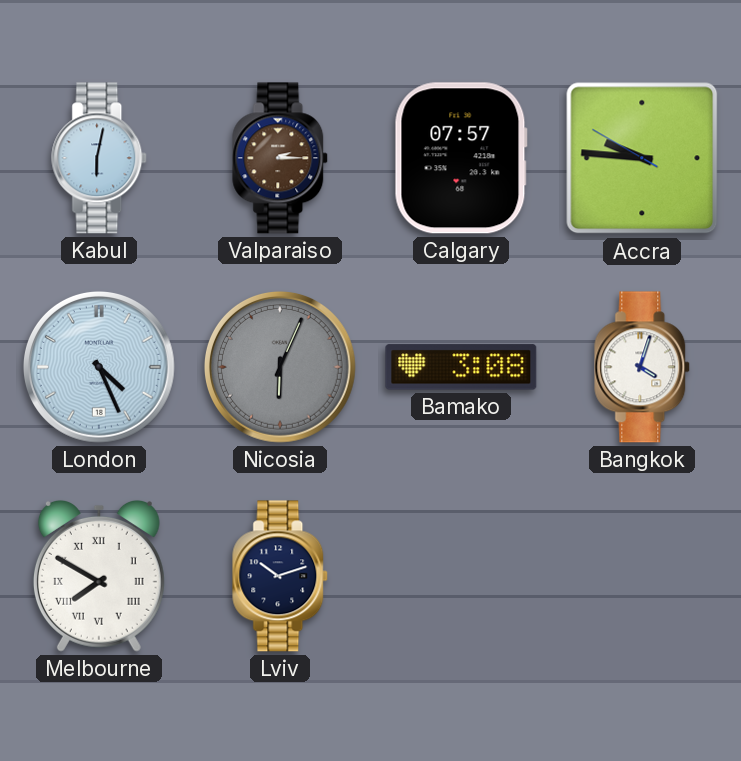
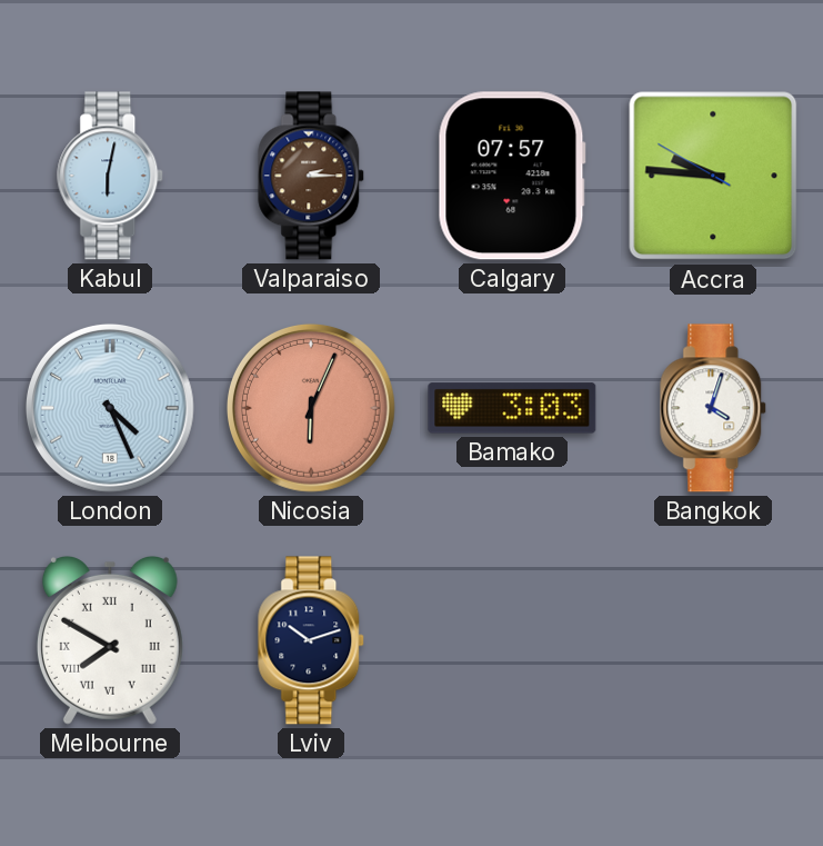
Nicosia dial: grey -> salmon
Bamako: 3:08 -> 3:03
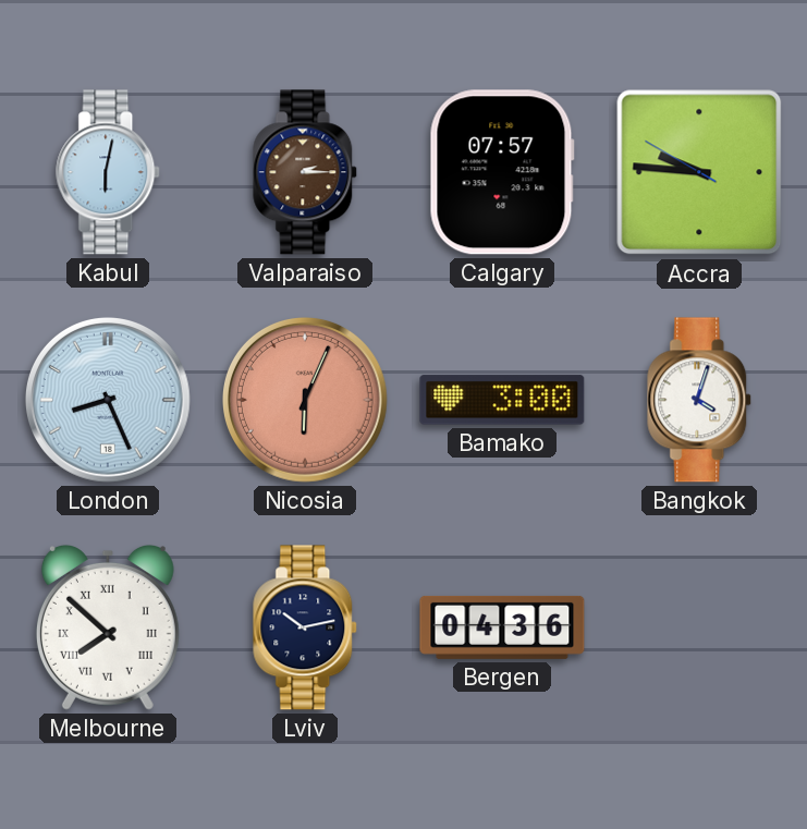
London: 4:26 -> 8:26
Bamako: 3:03 -> 3:00
Melbourne: 7:50 -> 7:52
Lviv: 10:12 -> 10:13
Bergen: none -> 04:36
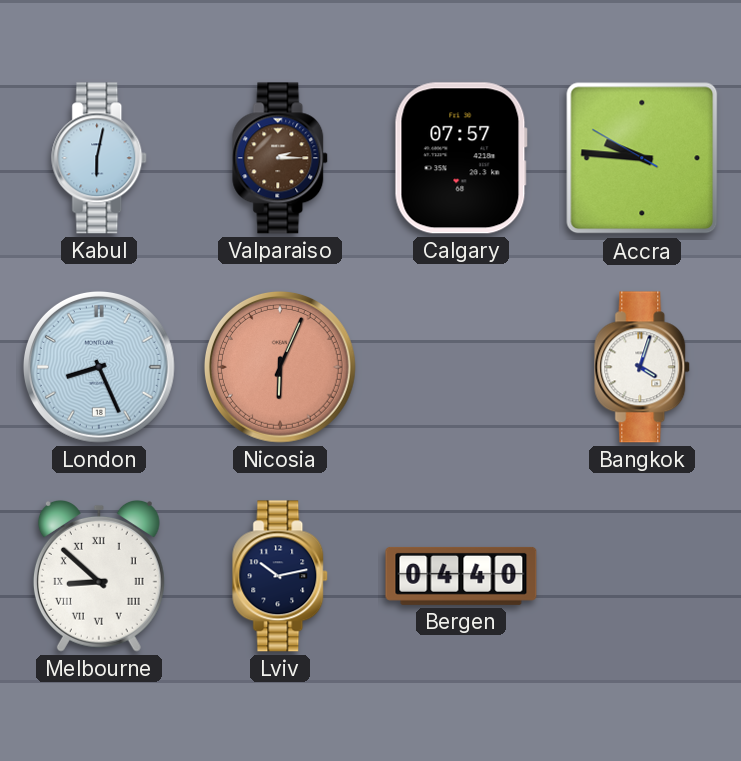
Bamako: 3:00 -> none
Melbourne: 7:52 -> 8:52
Bergen: 04:36 -> 04:40
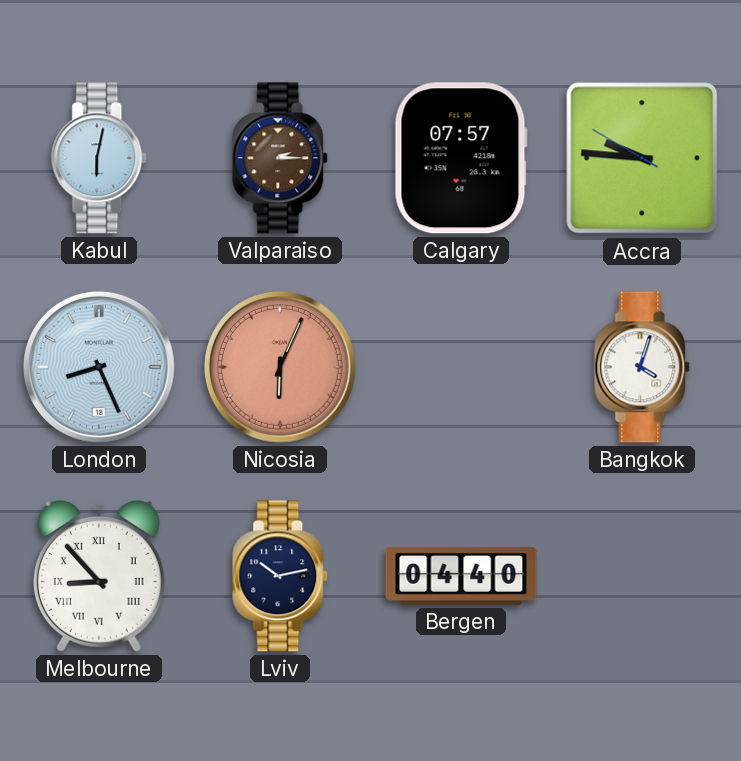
Melbourne: 8:52 -> 8:53
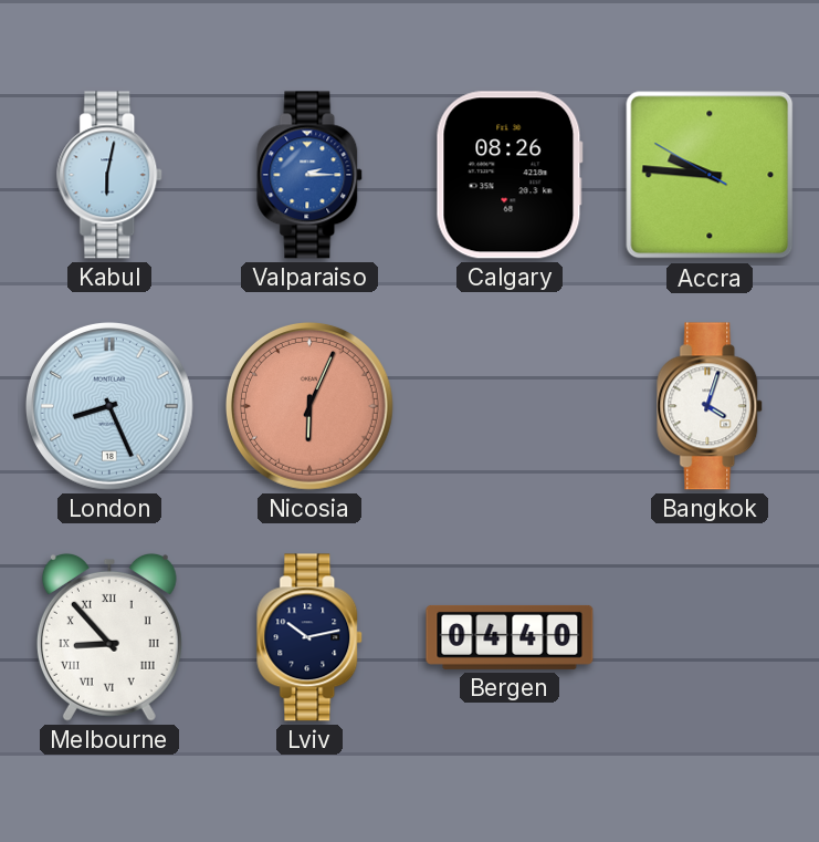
Valparaiso dial: brown -> blue
Calgary: 07:57 -> 08:26
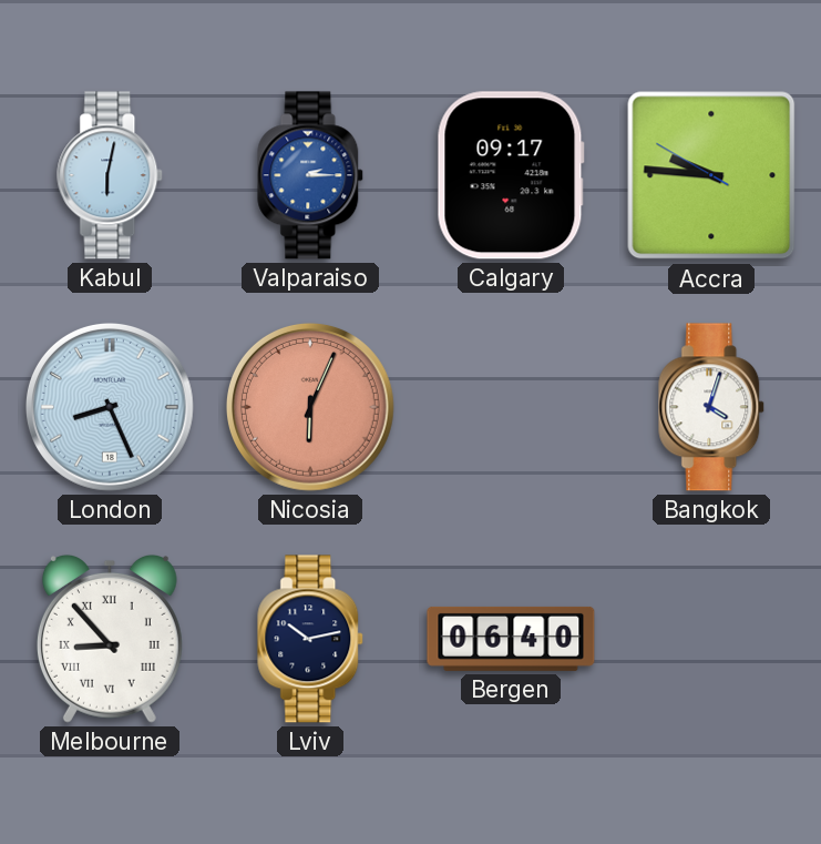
Calgary: 08:26 -> 09:17
Bergen: 04:40 -> 06:40
